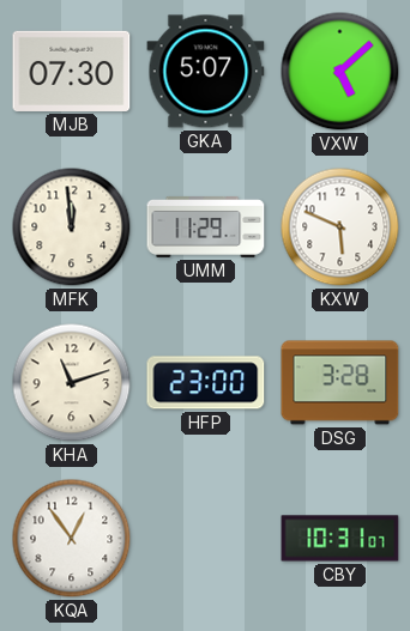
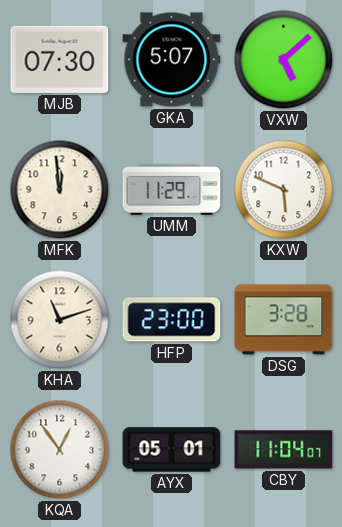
AYX: none -> 05:01
CBY: 10:31 -> 11:04
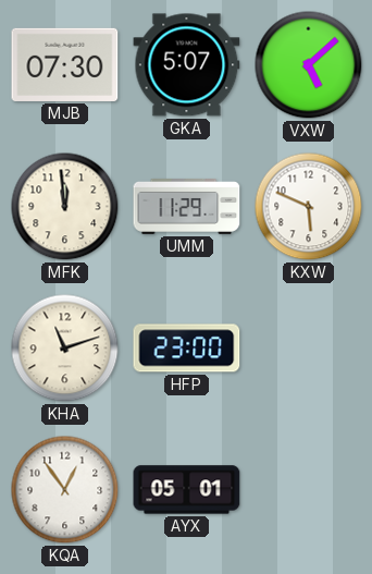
DSG: 3:28 -> none
CBY: 11:04 -> none
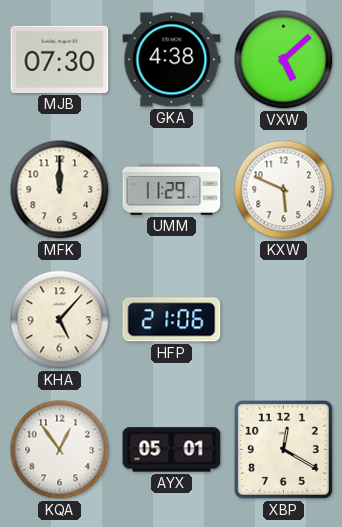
GKA: 5:07 -> 4:38
MFK: 11:59 -> 12:00
KHA: 11:12 -> 5:07
HFP: 23:00 -> 21:06
XBP: none -> 12:20
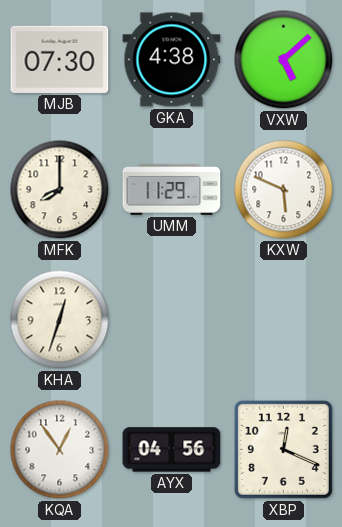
MFK: 12:00 -> 8:00
KHA: 5:07 -> 12:33
HFP: 21:06 -> none
AYX: 05:01 -> 04:56
XBP: 12:20 -> 12:19
